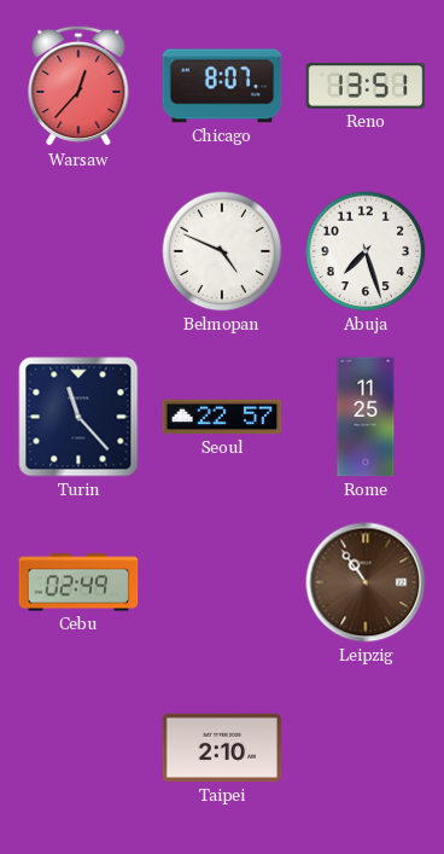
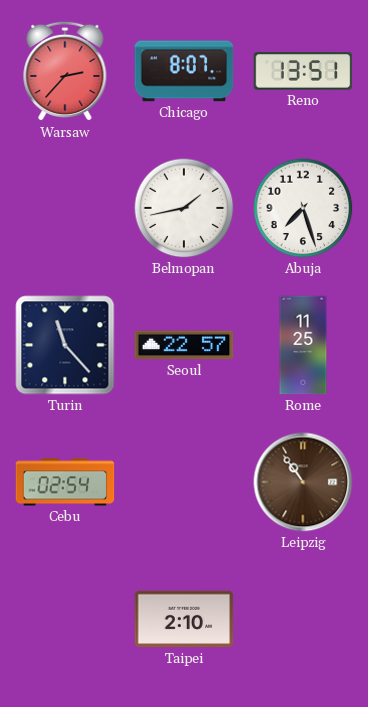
Warsaw: 12:37 -> 2:37
Belmopan: 4:49 -> 1:43
Cebu: 02:49 -> 02:54
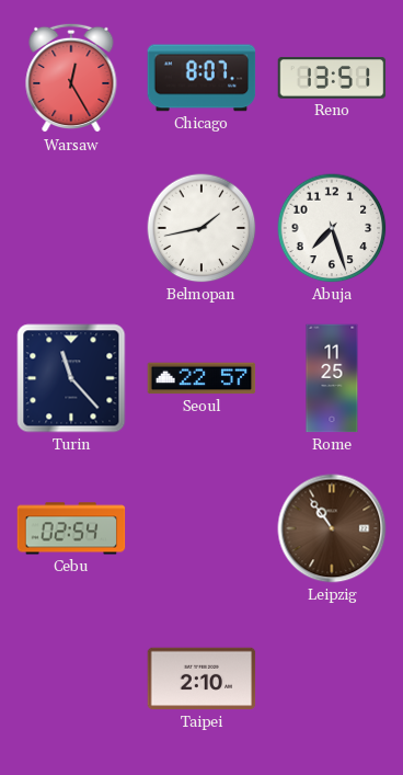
Warsaw: 2:37 -> 12:25
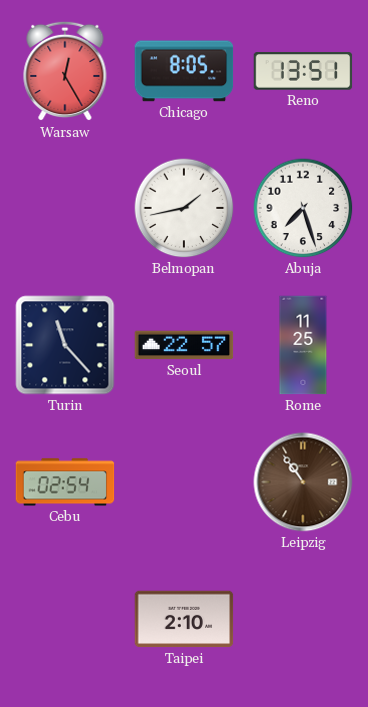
Chicago: 8:07 -> 8:05
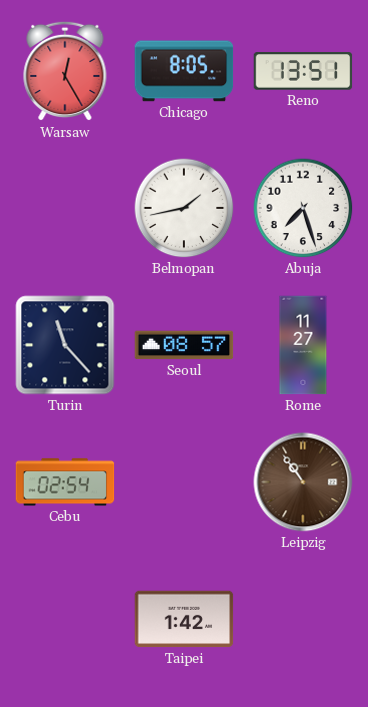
Seoul: 22:57 -> 08:57
Rome: 11:25 -> 11:27
Taipei: 2:10 -> 1:42
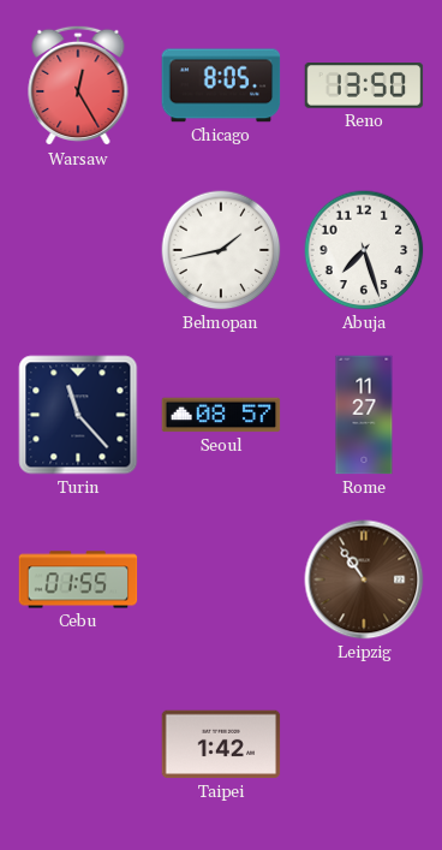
Reno: 13:51 -> 13:50
Cebu: 02:54 -> 01:55
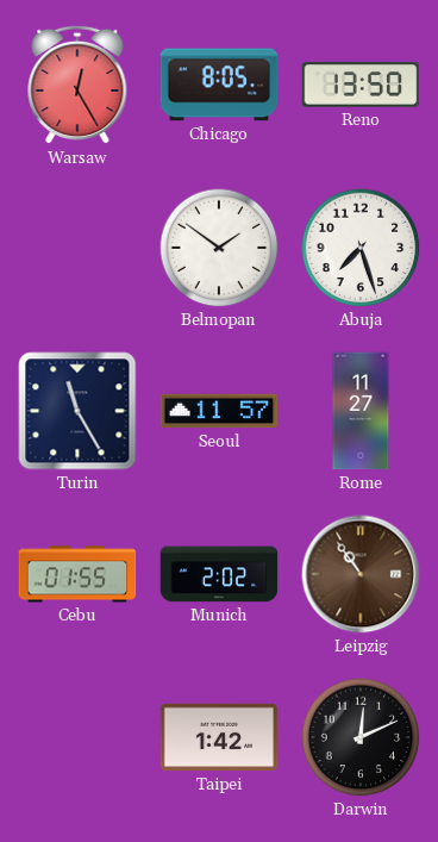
Belmopan: 1:43 -> 1:51
Turin: 11:23 -> 11:25
Seoul: 08:57 -> 11:57
Munich: none -> 2:02
Darwin: none -> 12:11
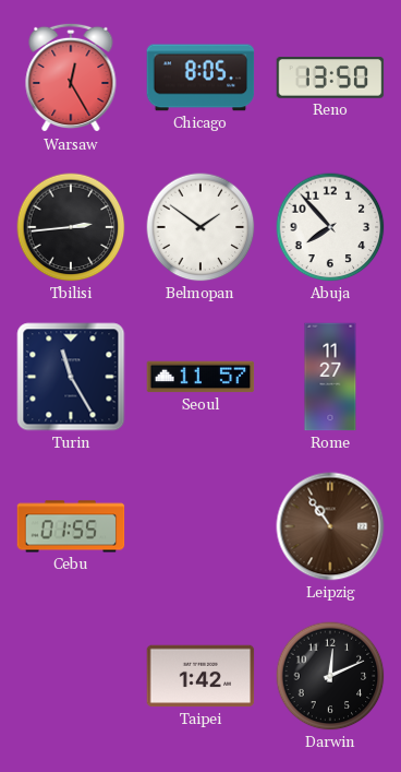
Tbilisi: none -> 2:44
Abuja: 7:27 -> 7:53
Munich: 2:02 -> none
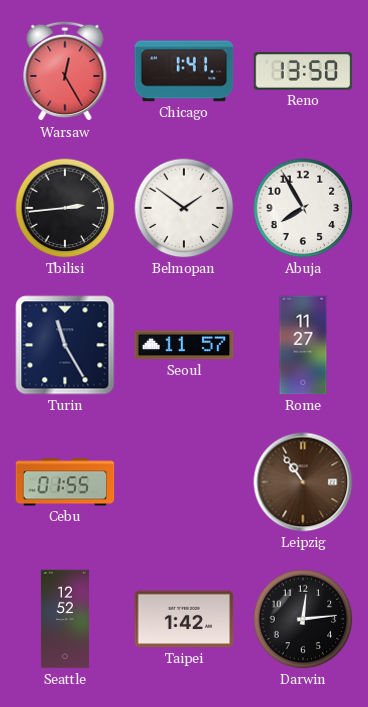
Chicago: 8:05 -> 1:41
Abuja: 7:53 -> 7:55
Seattle: none -> 12:52
Darwin: 12:11 -> 12:14
